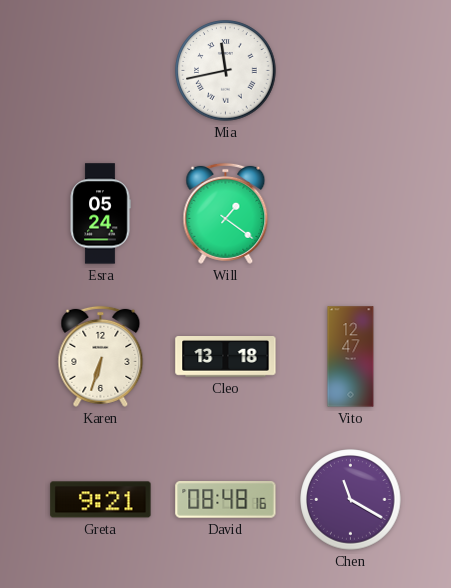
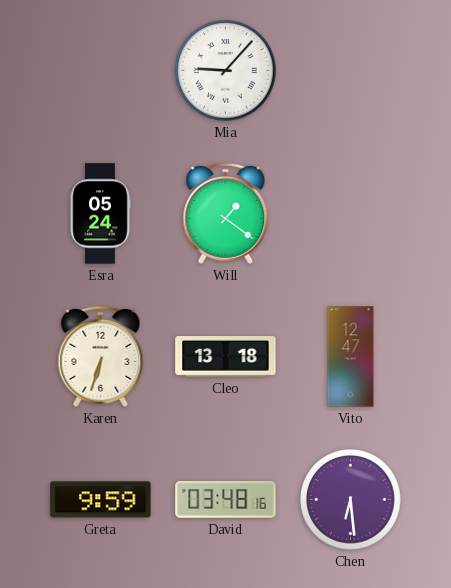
Mia: 11:43 -> 9:07
Greta: 9:21 -> 9:59
David: 08:48 -> 03:48
Chen: 11:20 -> 6:29
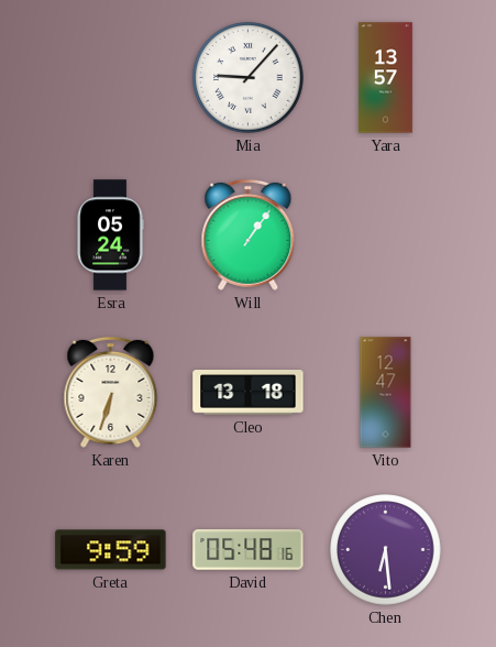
Yara: none -> 13:57
Will: 1:21 -> 1:06
David: 03:48 -> 05:48
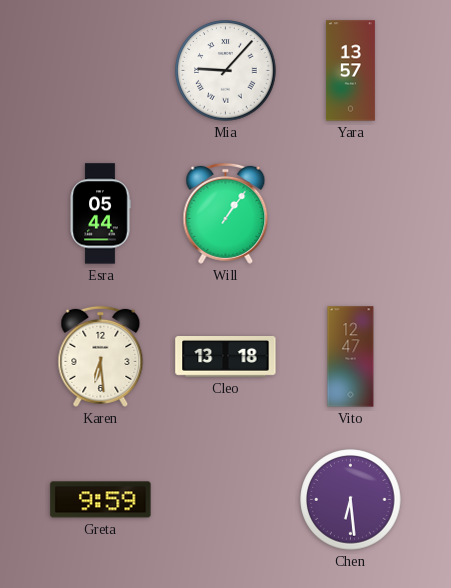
Esra: 05:24 -> 05:44
Karen: 6:33 -> 6:29
David: 05:48 -> none
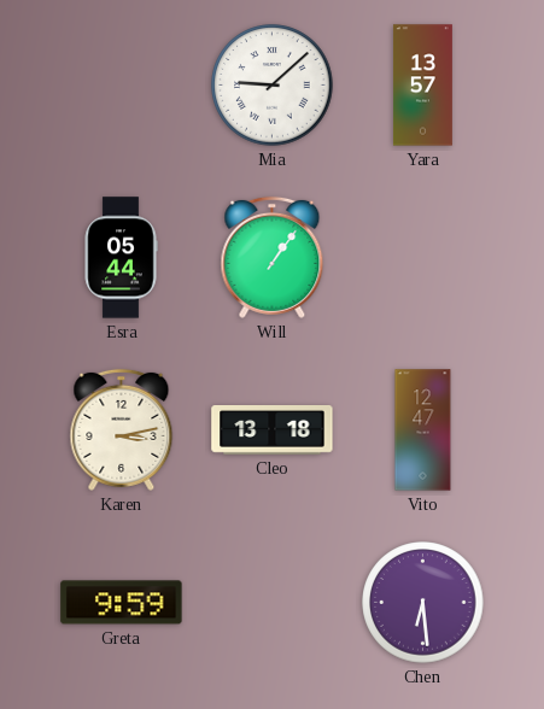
Mia: 9:07 -> 9:08
Karen: 6:29 -> 3:13
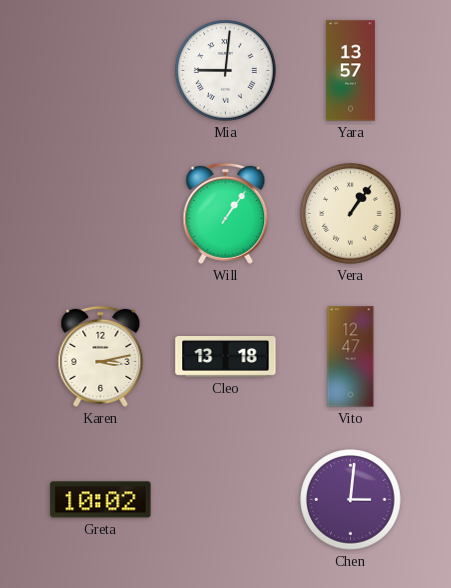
Mia: 9:08 -> 9:01
Esra: 05:44 -> none
Vera: none -> 1:06
Greta: 9:59 -> 10:02
Chen: 6:29 -> 3:01
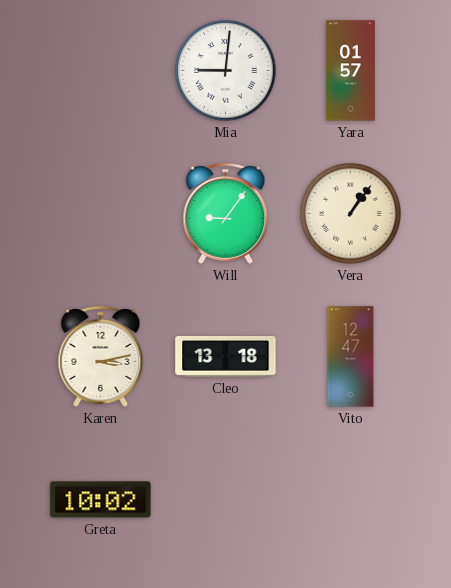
Yara: 13:57 -> 01:57
Will: 1:06 -> 9:06
Chen: 3:01 -> none
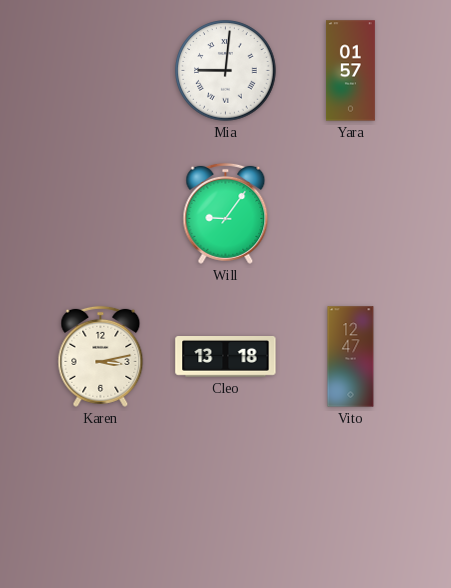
Vera: 1:06 -> none
Greta: 10:02 -> none
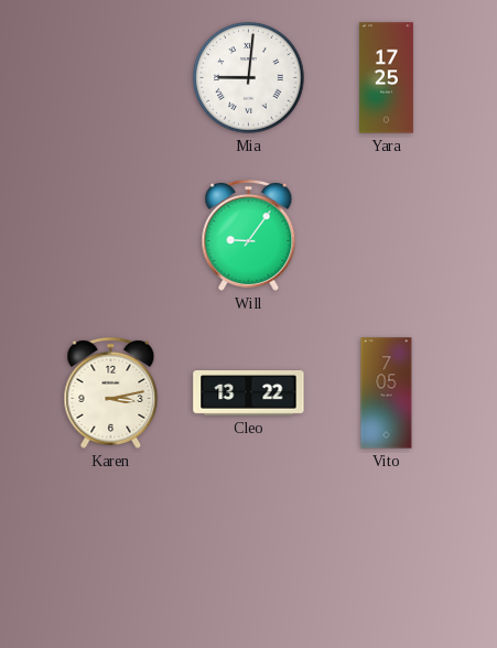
Yara: 01:57 -> 17:25
Cleo: 13:18 -> 13:22
Vito: 12:47 -> 7:05
